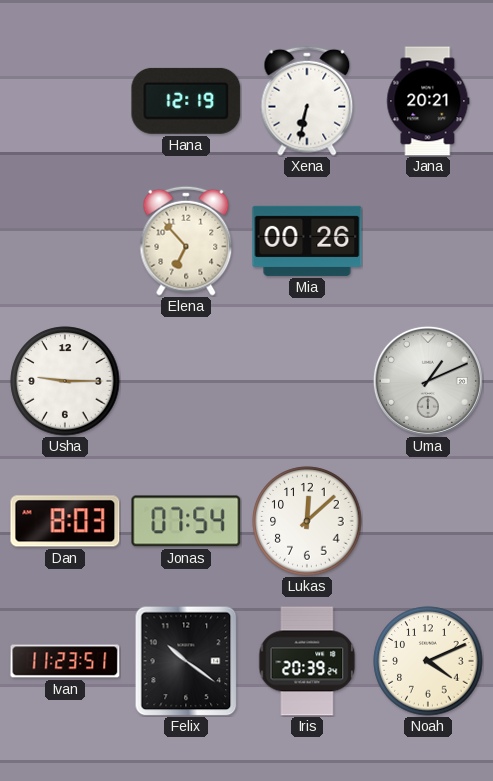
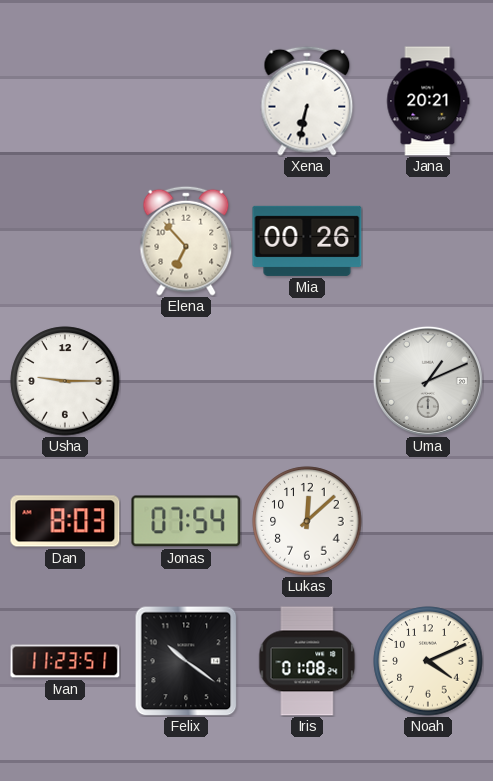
Hana: 12:19 -> none
Iris: 20:39 -> 01:08
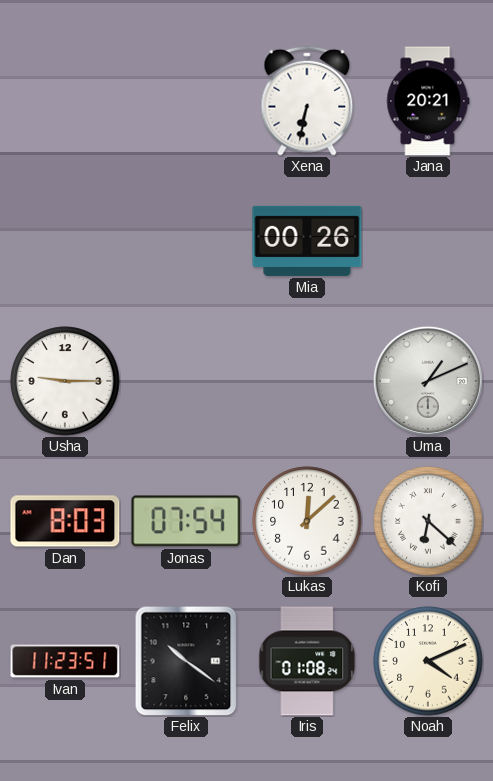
Elena: 6:53 -> none
Kofi: none -> 6:22
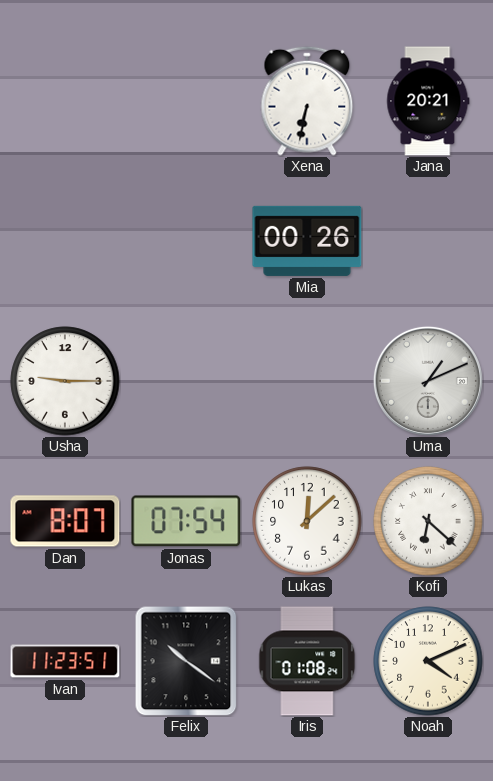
Dan: 8:03 -> 8:07
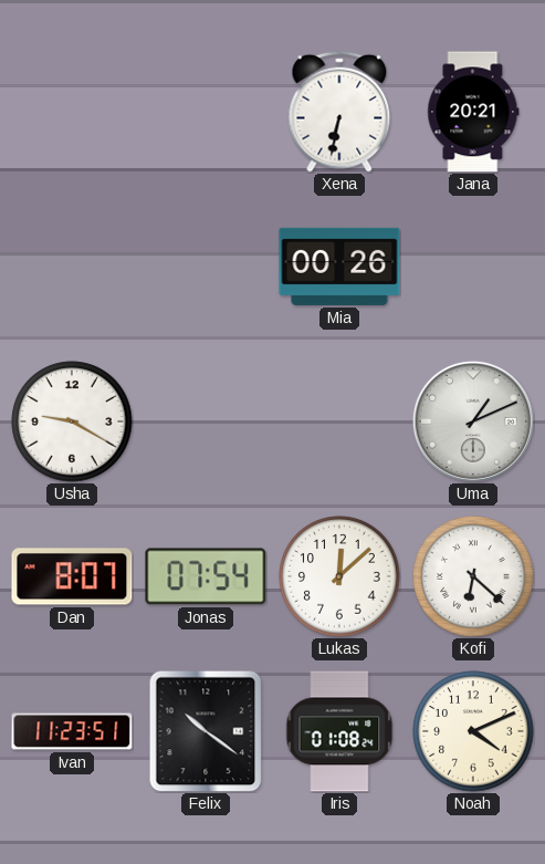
Usha: 9:15 -> 9:20
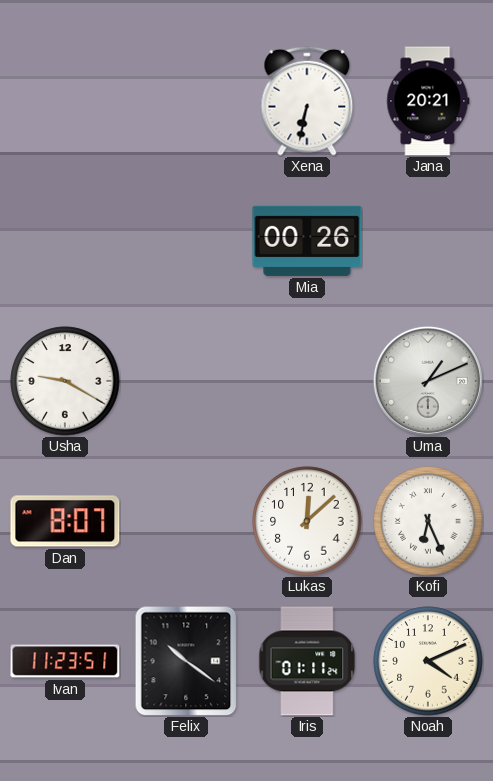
Jonas: 07:54 -> none
Kofi: 6:22 -> 6:26
Iris: 01:08 -> 01:11
